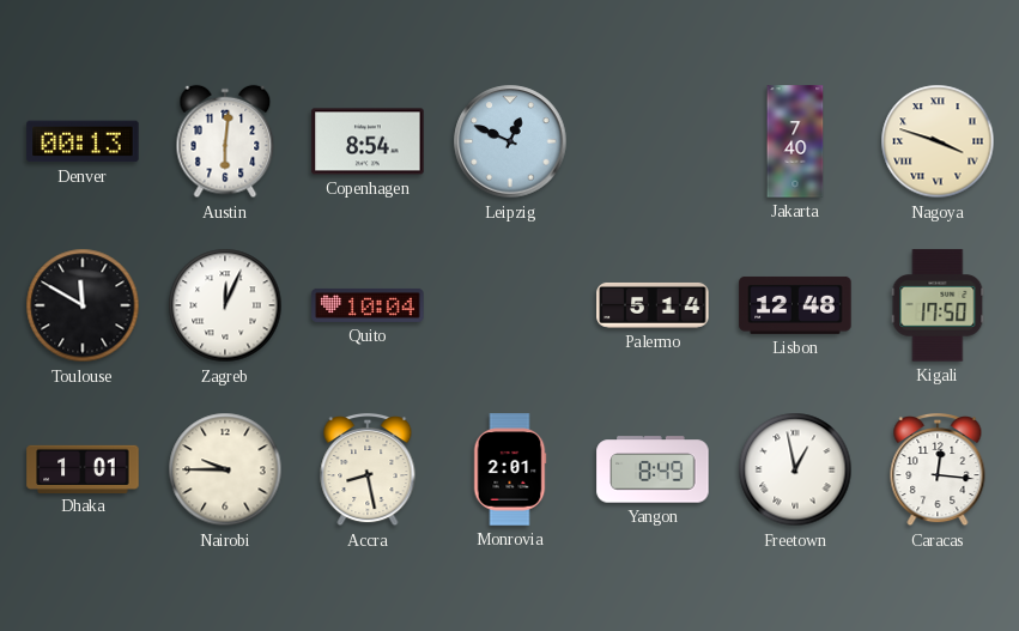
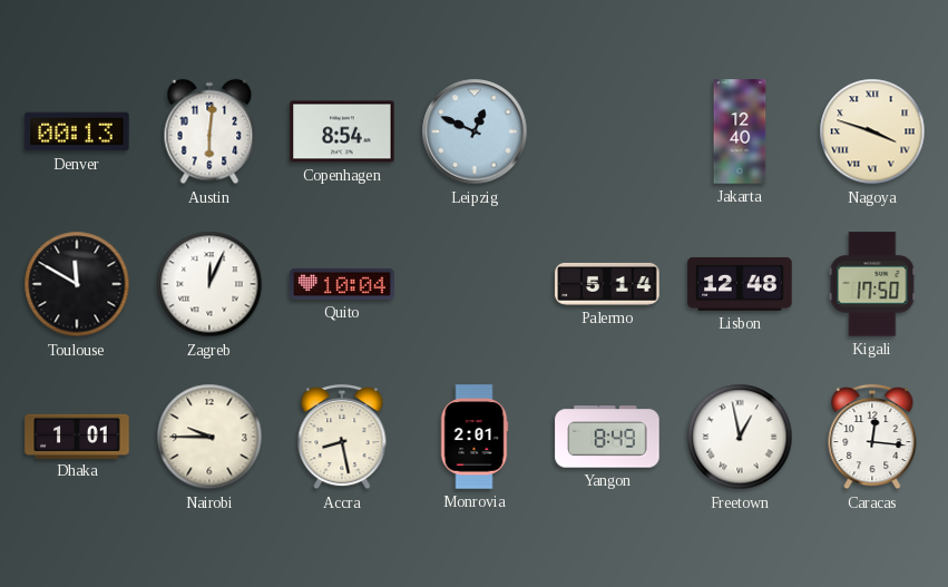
Jakarta: 7:40 -> 12:40
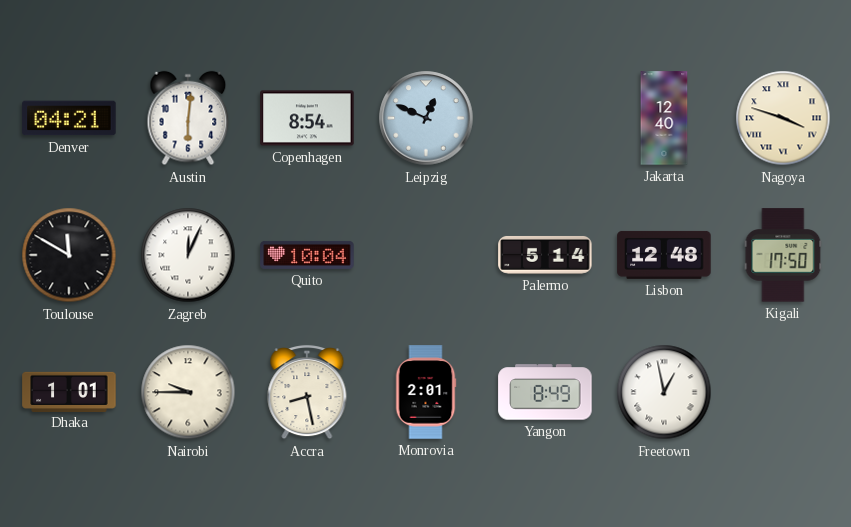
Denver: 00:13 -> 04:21
Caracas: 12:16 -> none
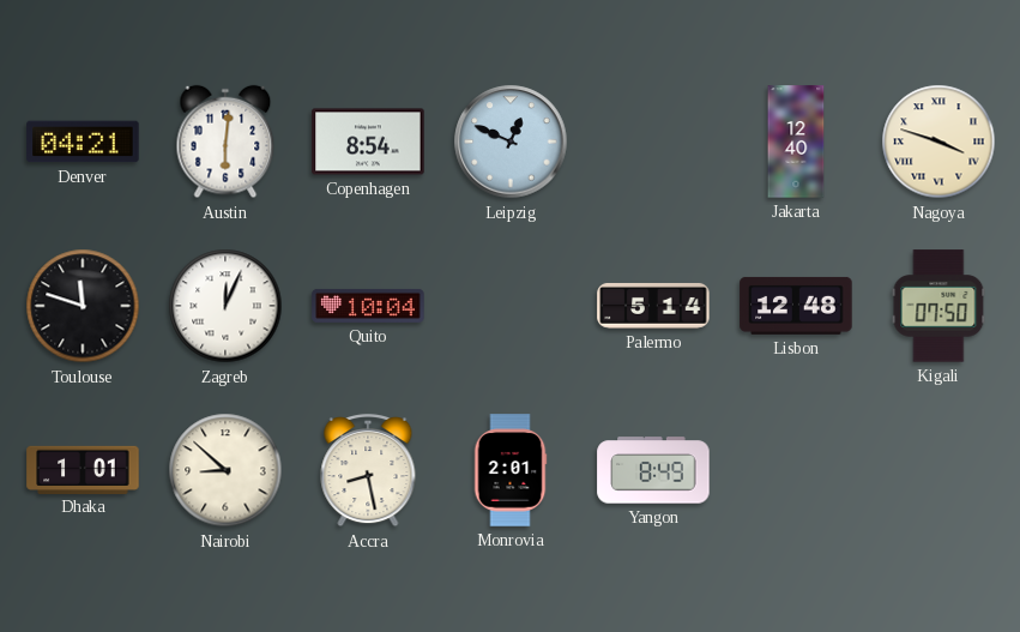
Toulouse: 11:50 -> 11:48
Kigali: 17:50 -> 07:50
Nairobi: 9:45 -> 8:52
Freetown: 12:58 -> none
